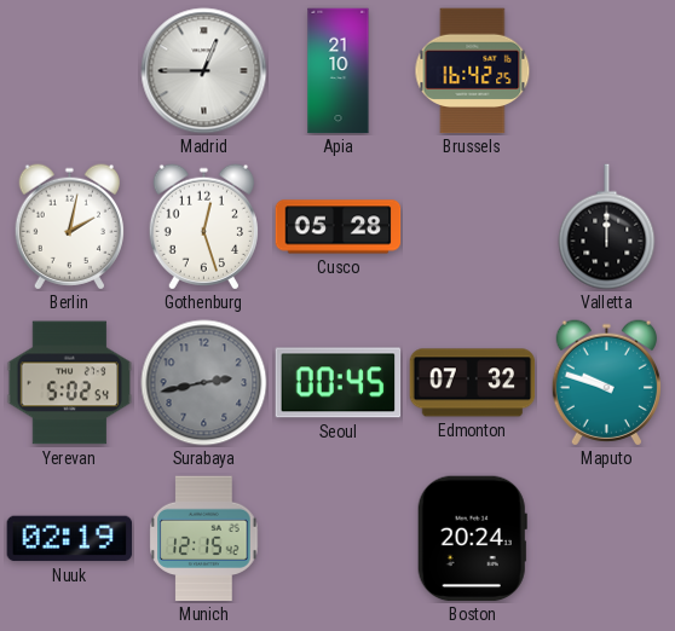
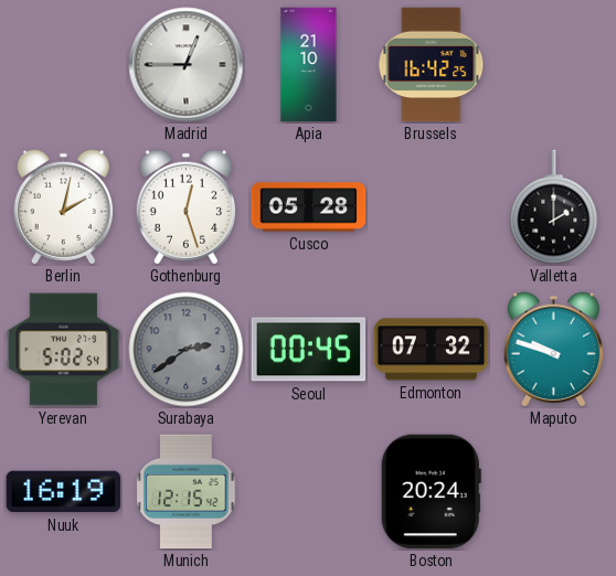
Valletta: 12:00 -> 2:00
Surabaya: 2:43 -> 2:39
Nuuk: 02:19 -> 16:19
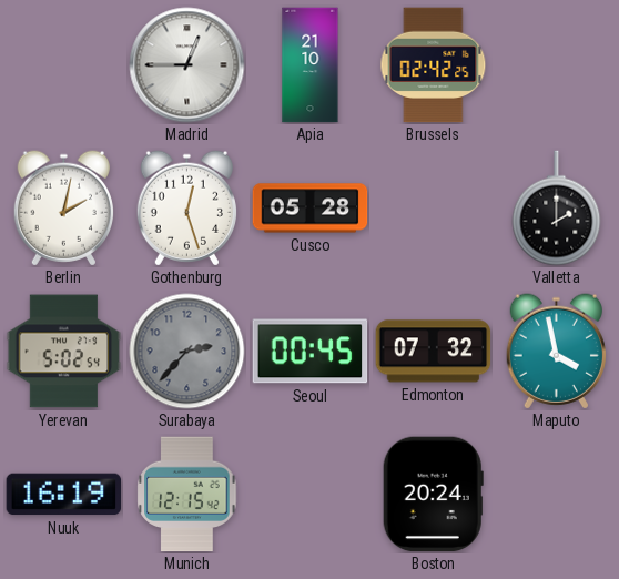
Brussels: 16:42 -> 02:42
Surabaya: 2:39 -> 2:37
Maputo: 9:48 -> 3:58
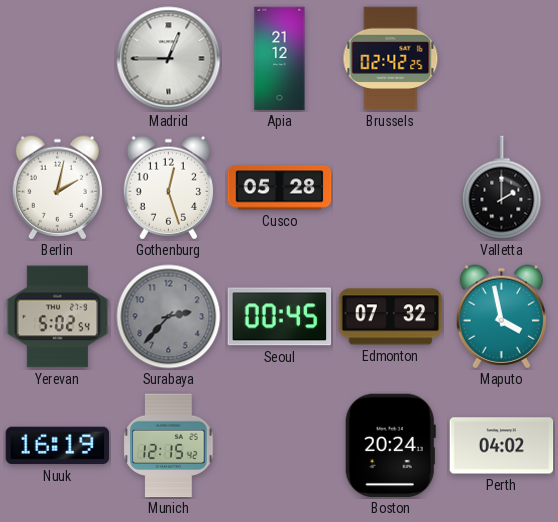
Apia: 21:10 -> 21:12
Perth: none -> 04:02
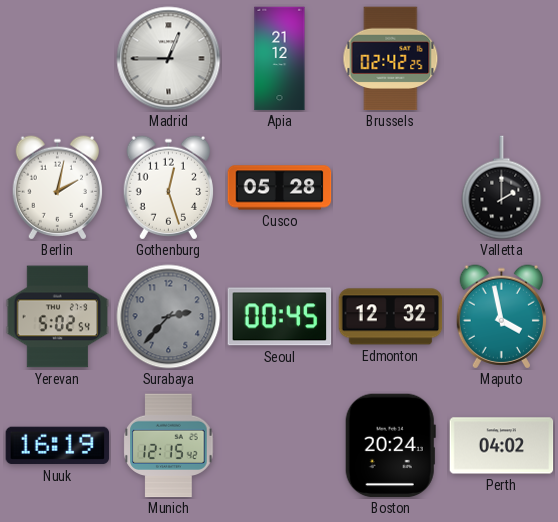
Edmonton: 07:32 -> 12:32
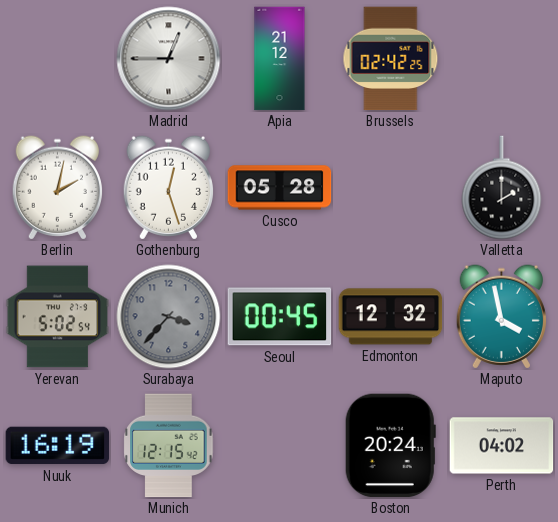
Surabaya: 2:37 -> 3:37
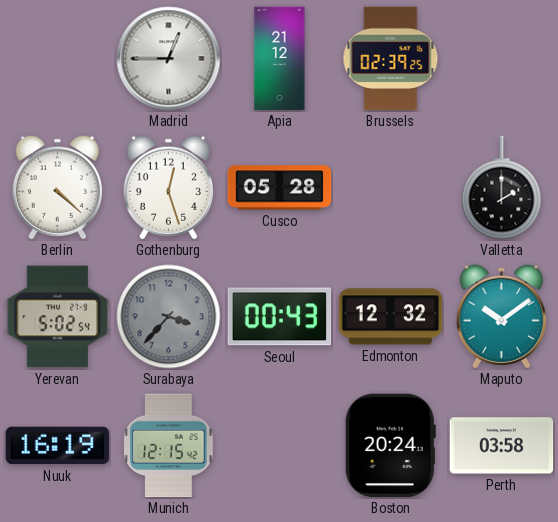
Brussels: 02:42 -> 02:39
Berlin: 2:02 -> 4:22
Seoul: 00:45 -> 00:43
Maputo: 3:58 -> 10:09
Perth: 04:02 -> 03:58
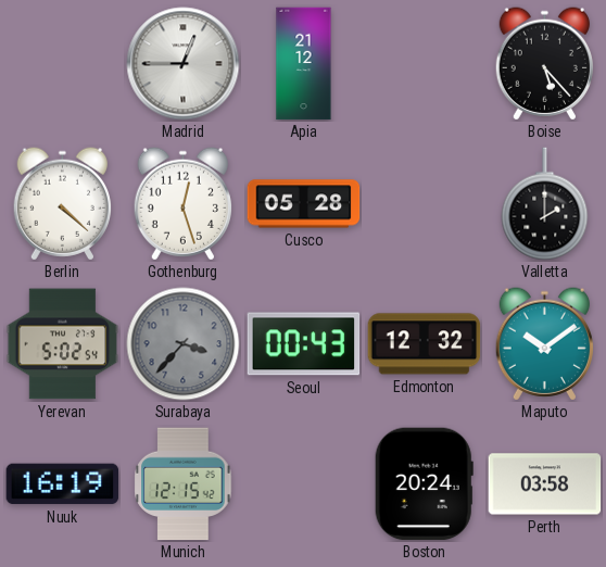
Brussels: 02:39 -> none
Boise: none -> 5:23
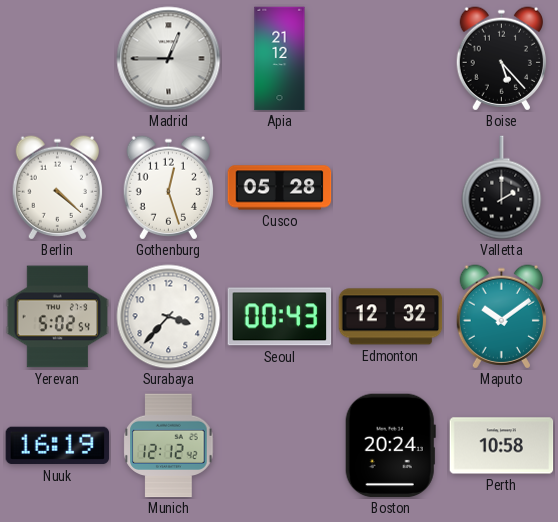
Surabaya dial: grey -> white
Munich: 12:15 -> 12:12
Perth: 03:58 -> 10:58
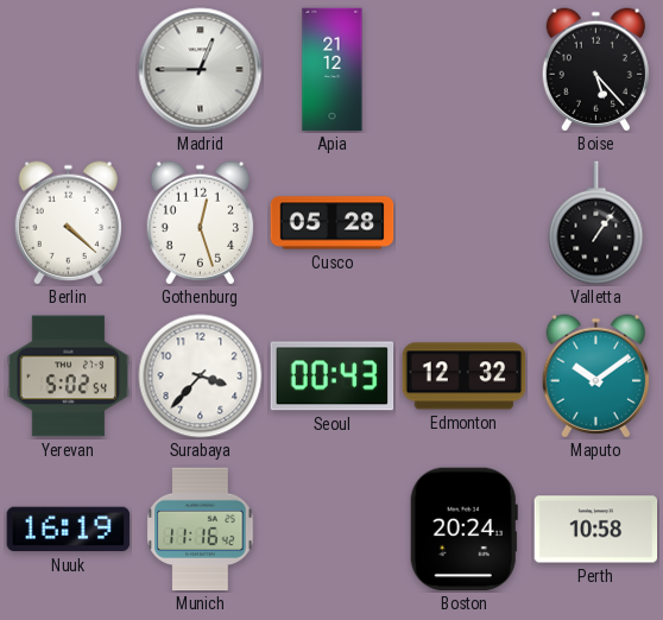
Valletta: 2:00 -> 1:06
Munich: 12:12 -> 11:16
